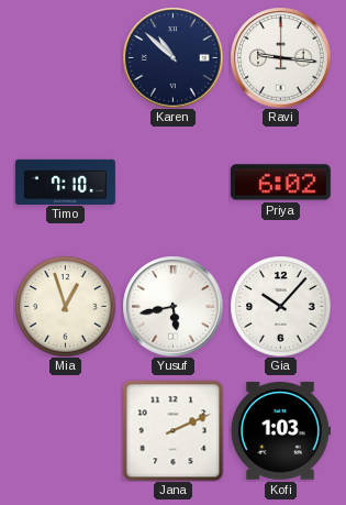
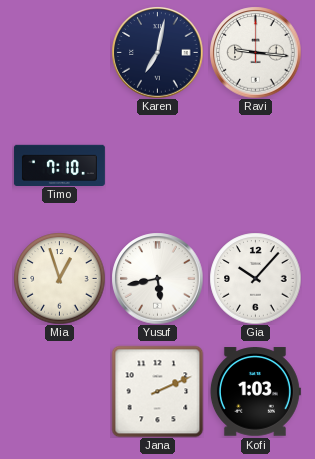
Karen: 10:52 -> 7:02
Priya: 6:02 -> none
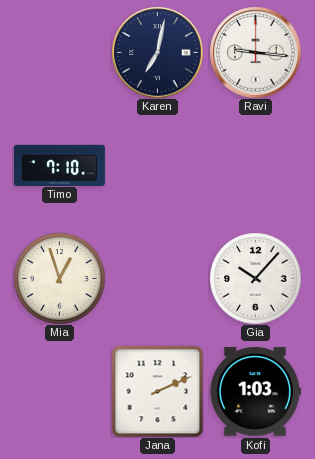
Yusuf: 5:43 -> none
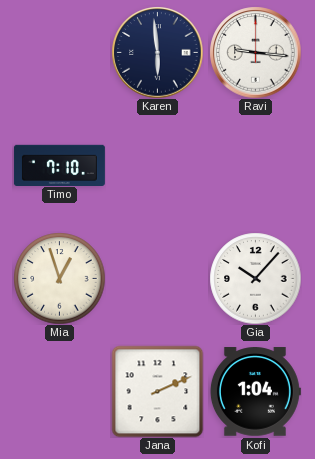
Karen: 7:02 -> 5:59
Kofi: 1:03 -> 1:04
